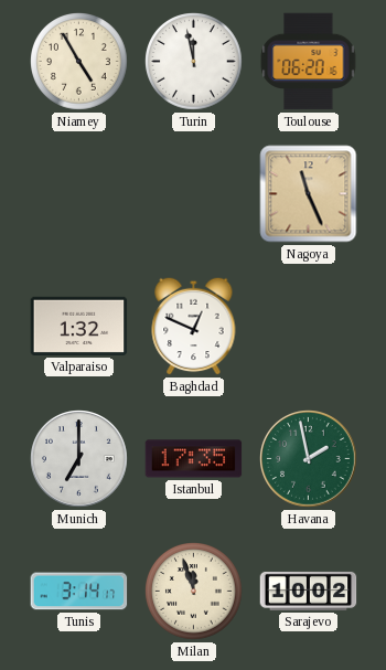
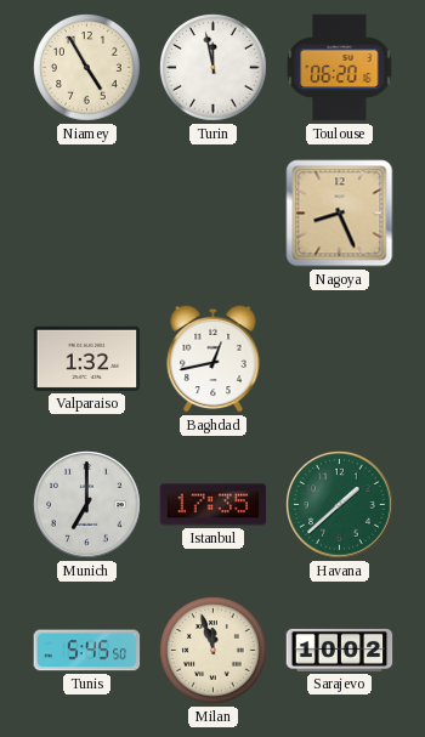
Nagoya: 11:26 -> 8:26
Baghdad: 12:49 -> 12:43
Havana: 1:58 -> 1:38
Tunis: 3:14 -> 5:45
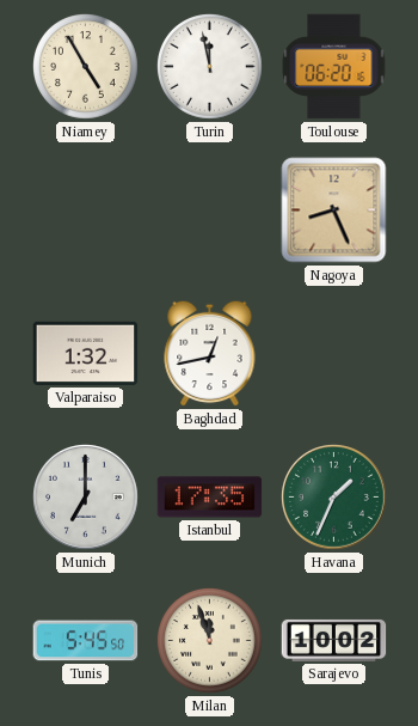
Havana: 1:38 -> 1:34
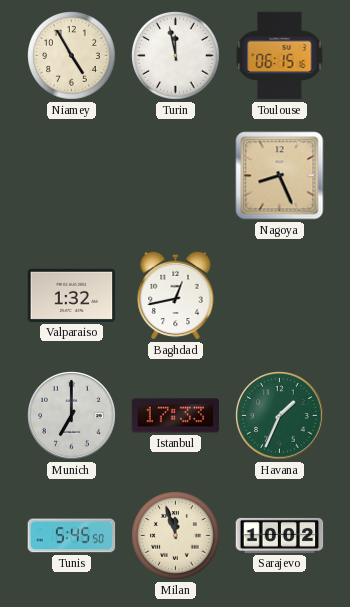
Toulouse: 06:20 -> 06:15
Istanbul: 17:35 -> 17:33
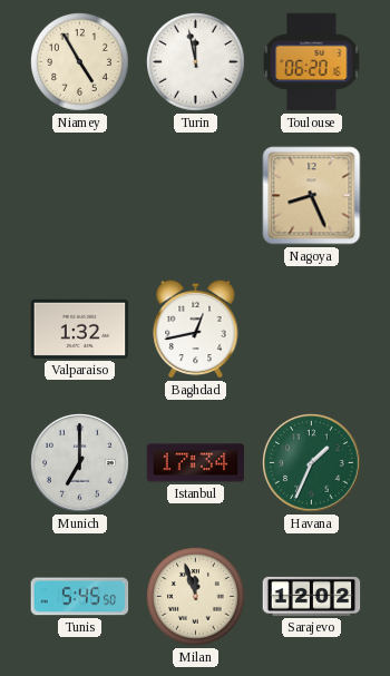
Toulouse: 06:15 -> 06:20
Istanbul: 17:33 -> 17:34
Sarajevo: 10:02 -> 12:02
